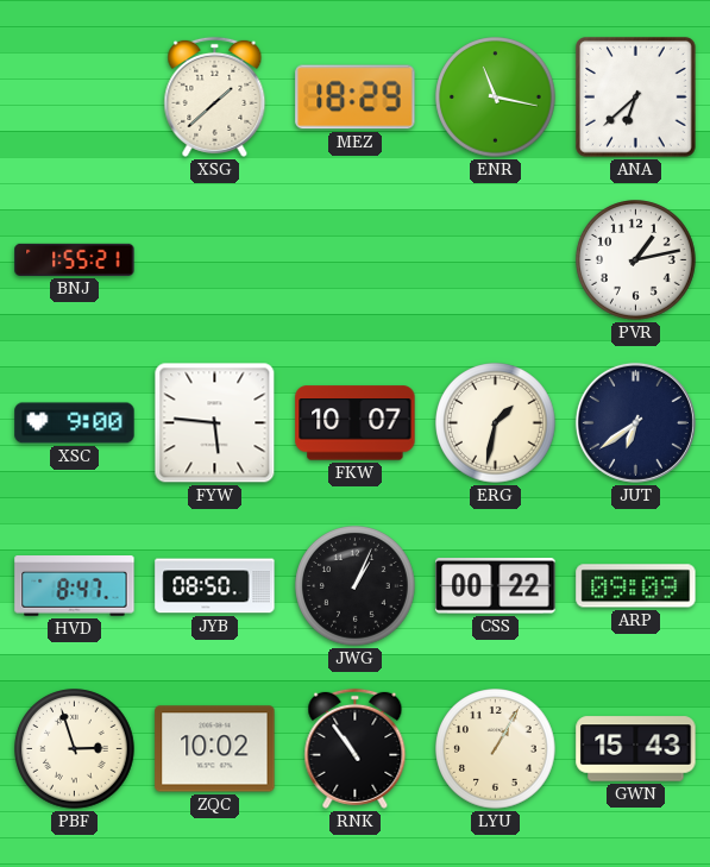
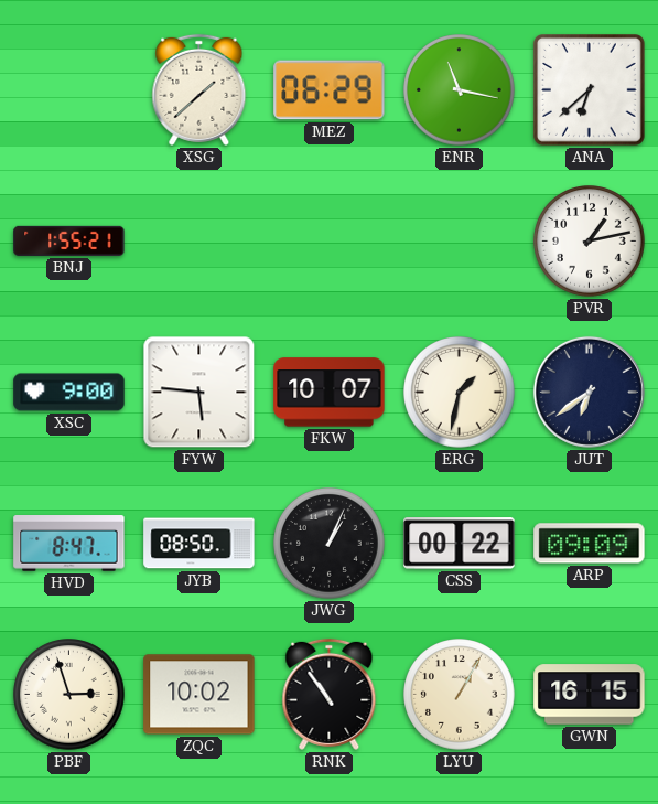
MEZ: 18:29 -> 06:29
GWN: 15:43 -> 16:15
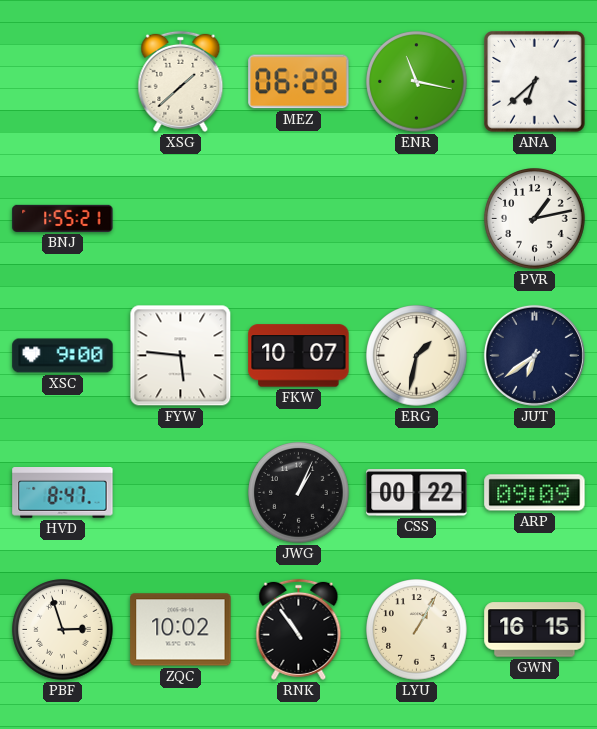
JYB: 08:50 -> none
